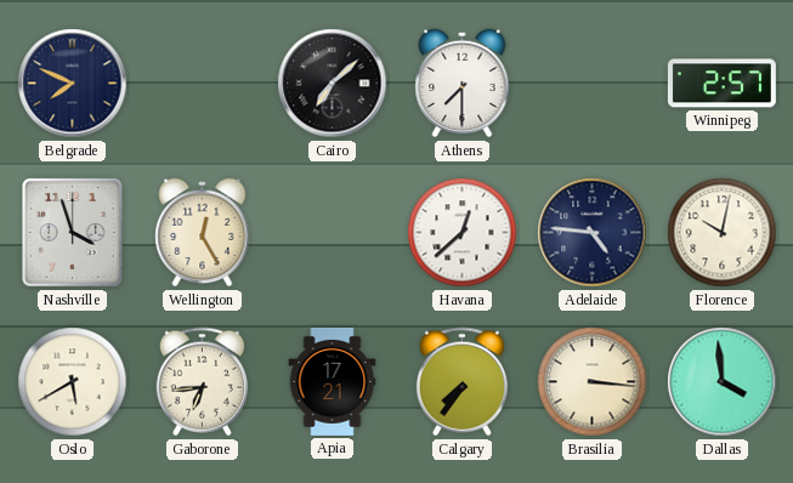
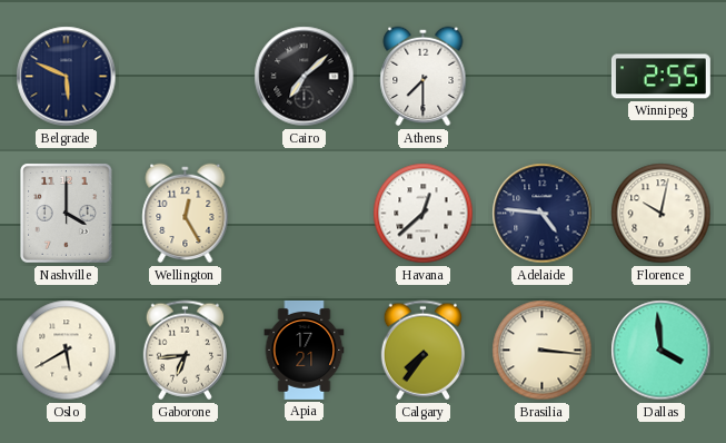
Belgrade: 7:49 -> 5:49
Winnipeg: 2:57 -> 2:55
Nashville: 3:57 -> 4:00
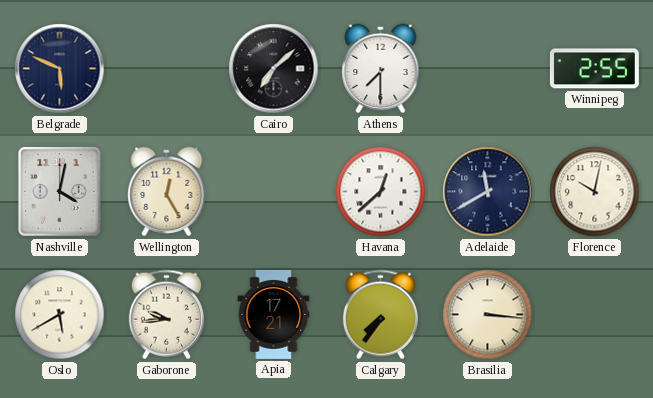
Nashville: 4:00 -> 4:02
Adelaide: 4:46 -> 11:40
Gaborone: 6:44 -> 9:44
Dallas: 3:59 -> none
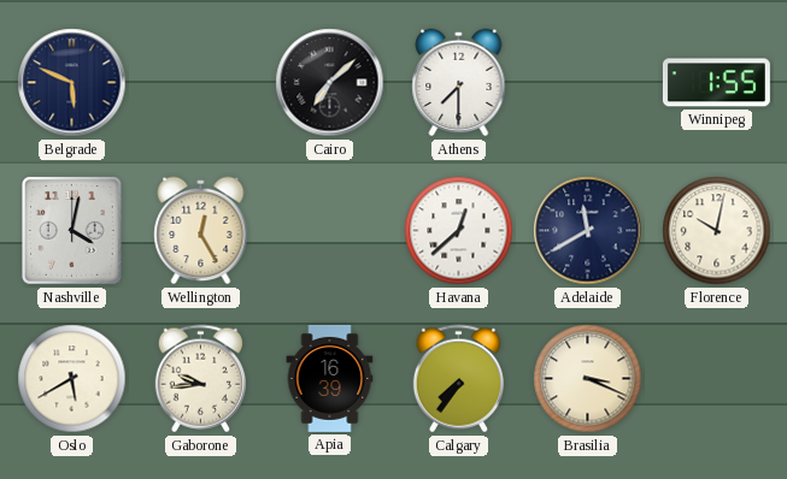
Winnipeg: 2:55 -> 1:55
Apia: 17:21 -> 16:39
Brasilia: 3:16 -> 3:19
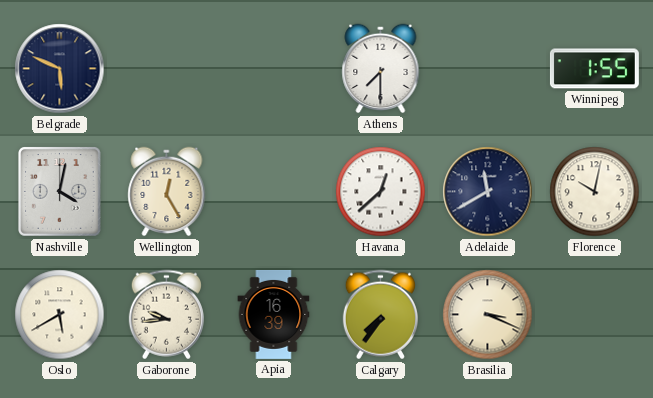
Cairo: 7:08 -> none
